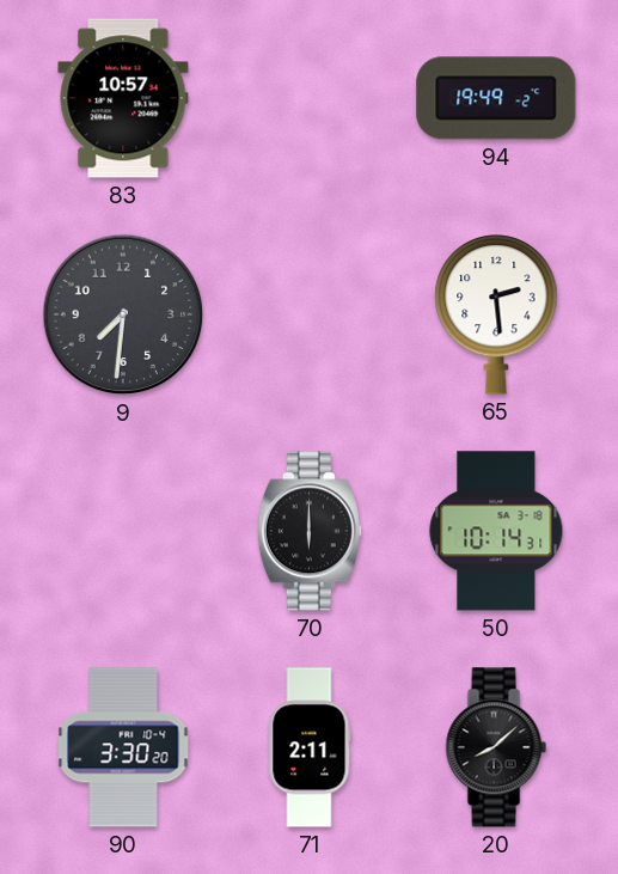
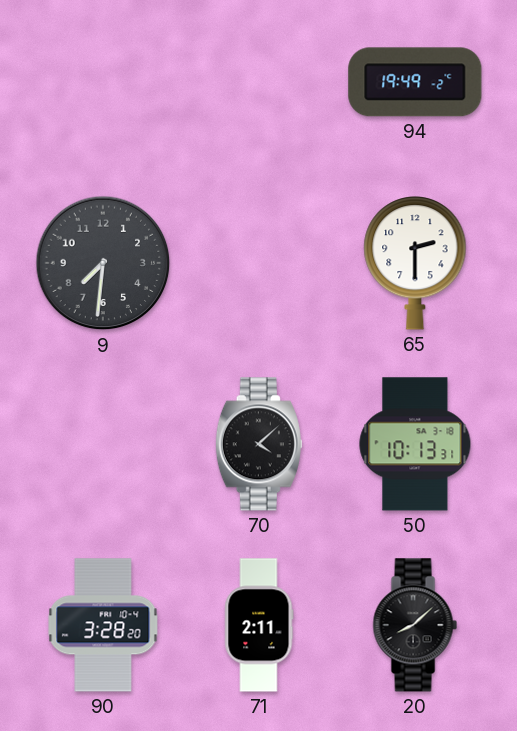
83: 10:57 -> none
65: 2:29 -> 2:30
70: 6:00 -> 4:08
50: 10:14 -> 10:13
90: 3:30 -> 3:28
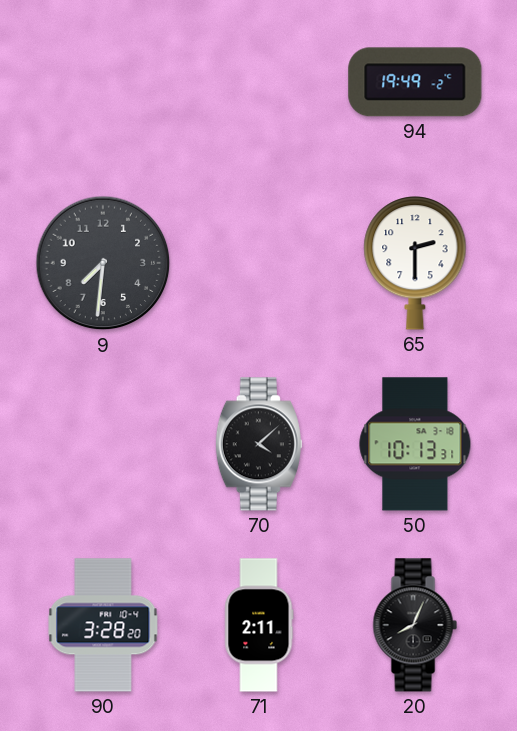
20: 8:08 -> 8:04
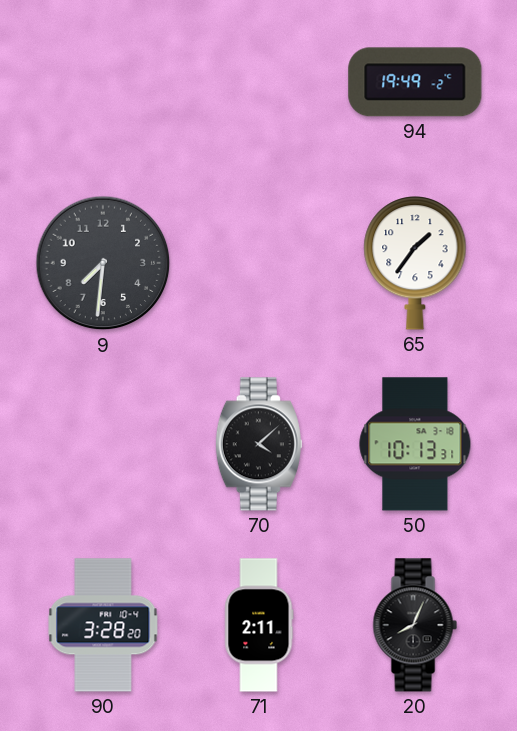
65: 2:30 -> 1:36
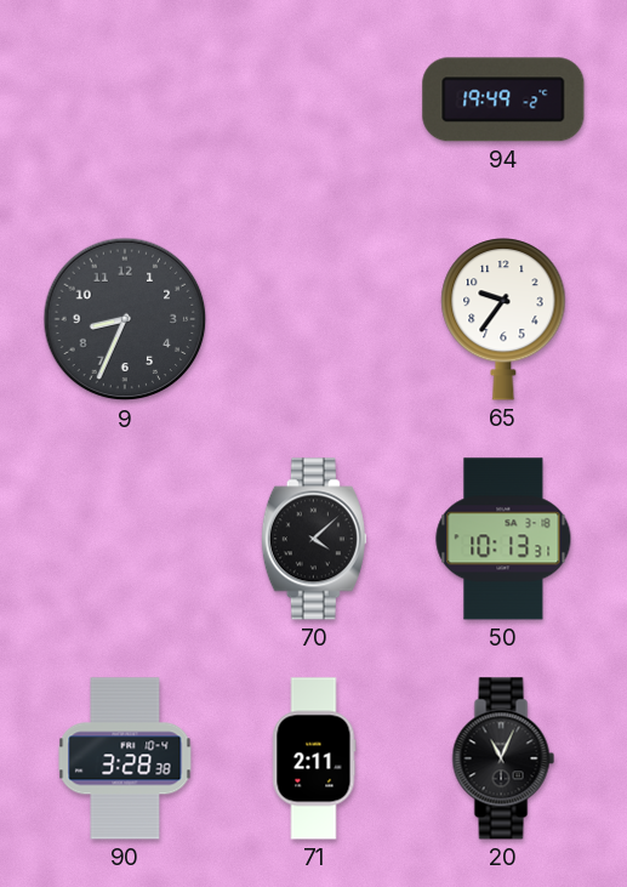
9: 7:31 -> 8:34
65: 1:36 -> 9:36
90: 3:28:20 -> 3:28:38
20: 8:04 -> 11:04
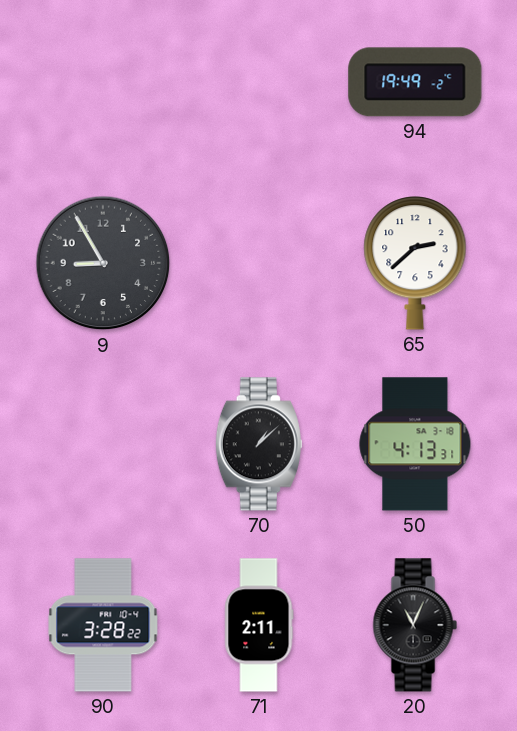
9: 8:34 -> 8:55
65: 9:36 -> 2:38
70: 4:08 -> 1:08
50: 10:13 -> 4:13
90: 3:28:38 -> 3:28:22
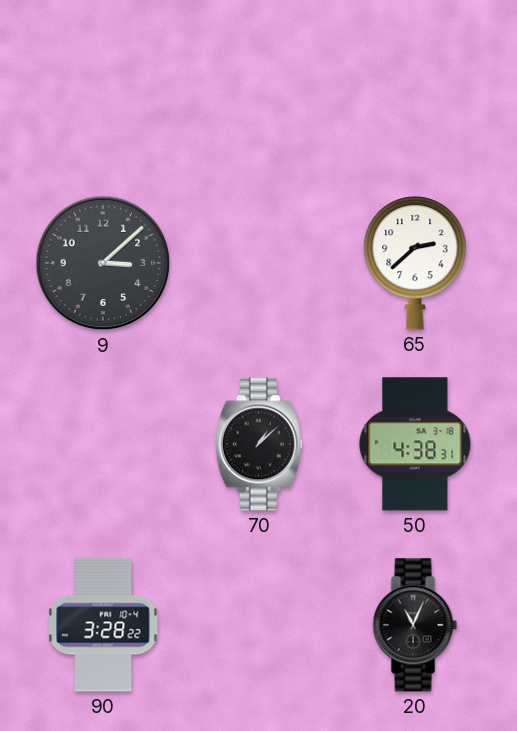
94: 19:49 -> none
9: 8:55 -> 3:08
50: 4:13 -> 4:38
71: 2:11 -> none
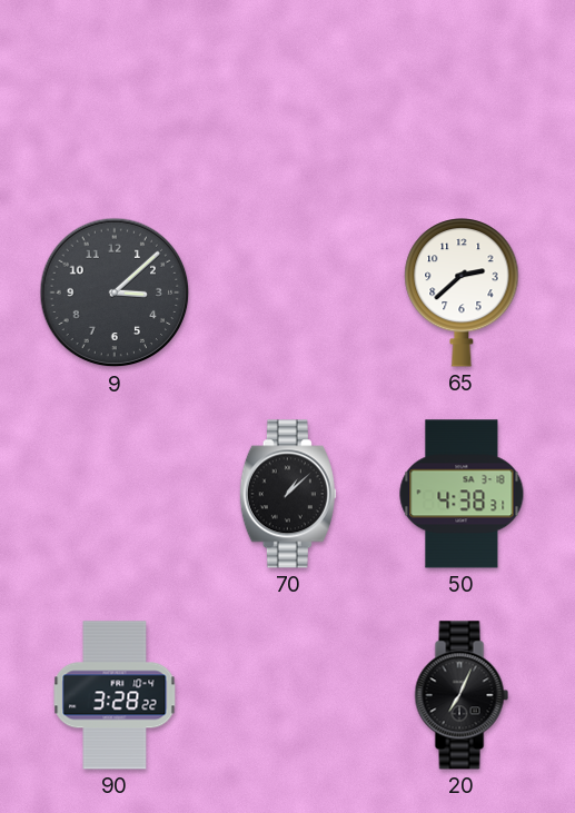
20: 11:04 -> 7:04
